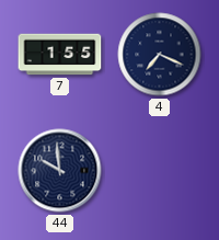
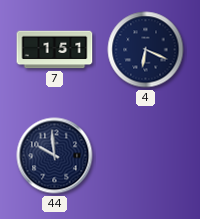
7: 1:55 -> 1:51
4: 7:19 -> 6:19
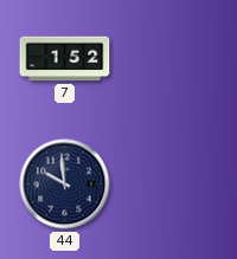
7: 1:51 -> 1:52
4: 6:19 -> none
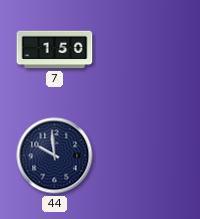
7: 1:52 -> 1:50
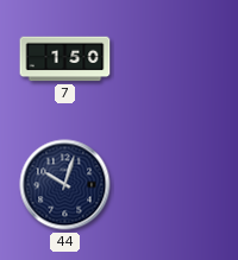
44: 9:59 -> 10:03
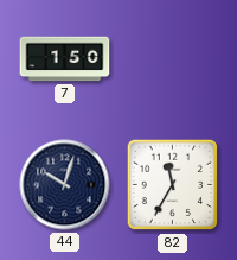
82: none -> 11:35
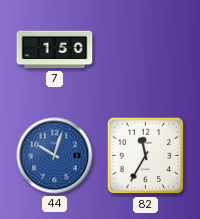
44 dial: navy -> blue
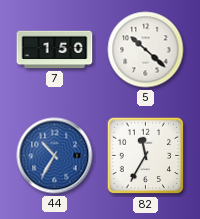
5: none -> 10:22
44: 10:03 -> 10:35
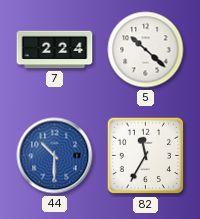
7: 1:50 -> 2:24
44: 10:35 -> 10:30
